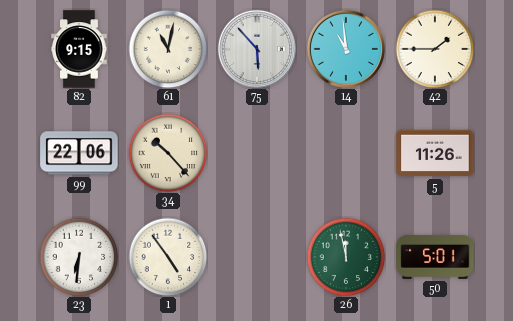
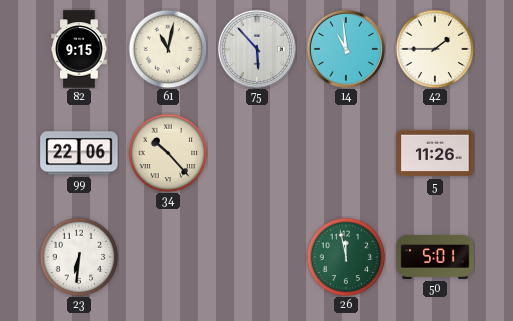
1: 4:54 -> none
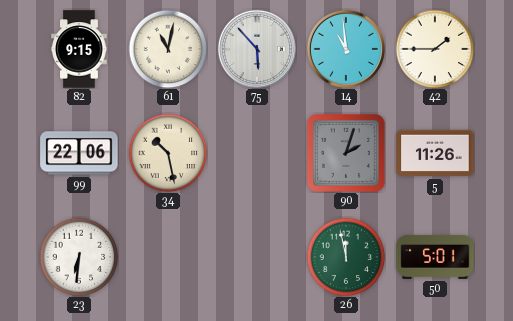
34: 10:23 -> 10:28
90: none -> 2:03
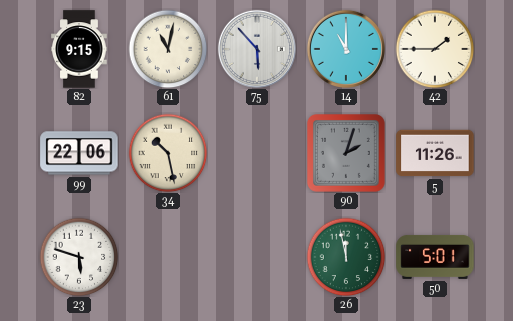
14: 10:59 -> 11:00
23: 6:31 -> 5:48
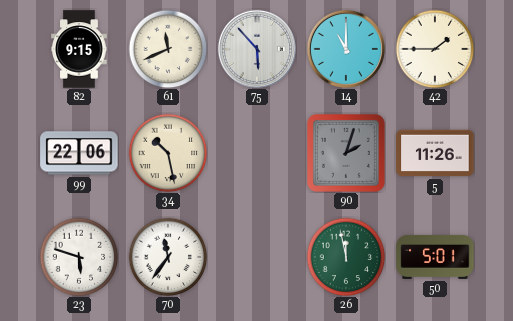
61: 11:02 -> 11:41
70: none -> 11:36
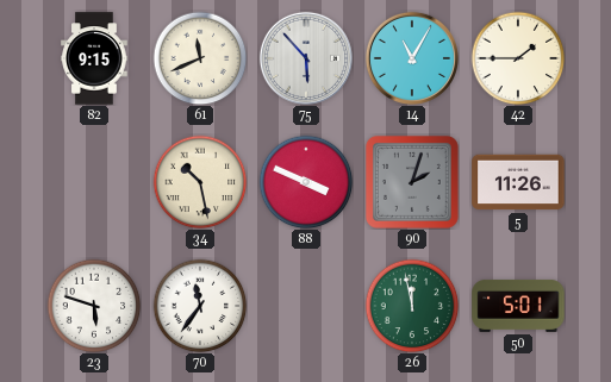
14: 11:00 -> 11:05
99: 22:06 -> none
88: none -> 3:49
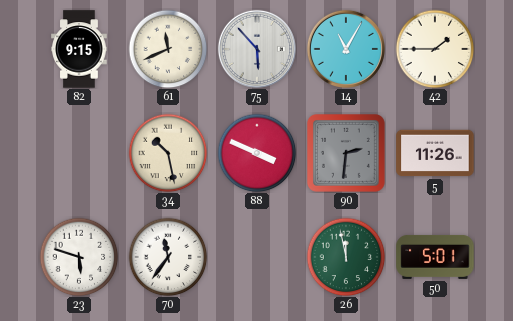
90: 2:03 -> 2:31
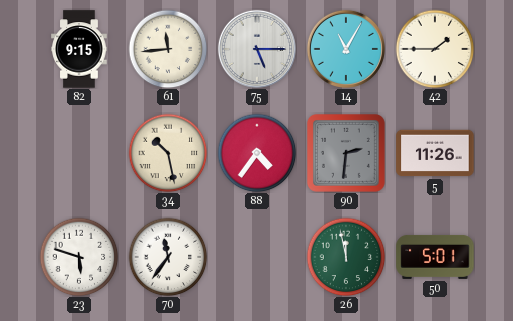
61: 11:41 -> 11:44
75: 5:53 -> 5:15
88: 3:49 -> 4:36
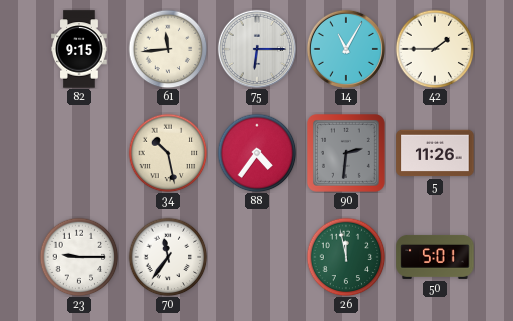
75: 5:15 -> 6:15
23: 5:48 -> 9:15
